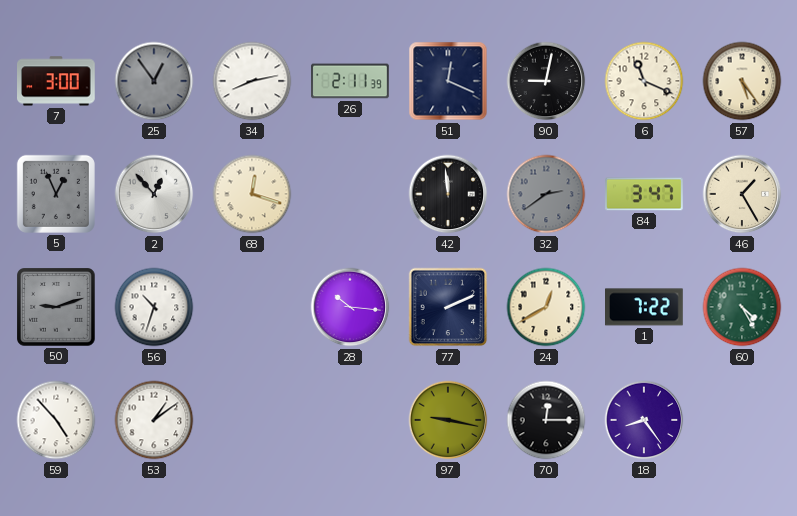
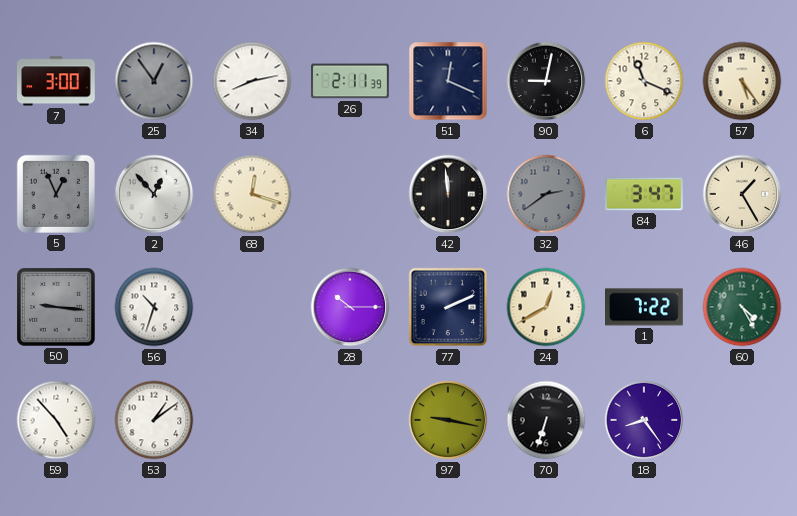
50: 9:12 -> 9:16
28: 10:16 -> 10:15
70: 12:15 -> 6:33
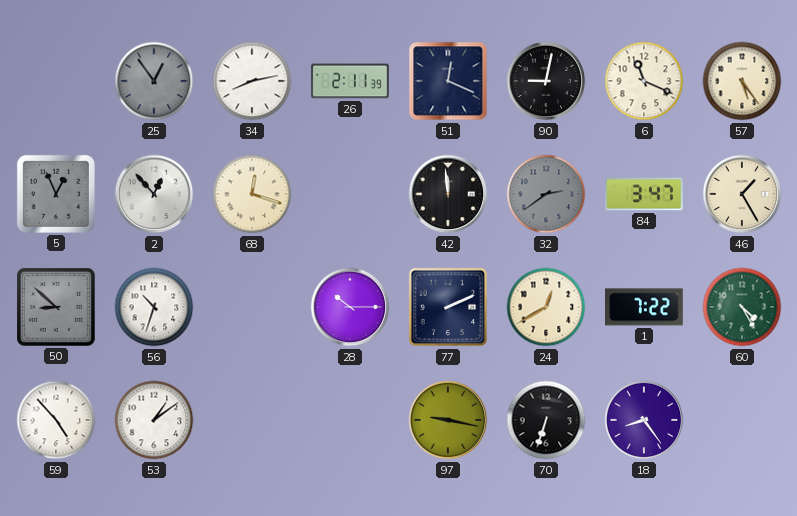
7: 3:00 -> none
50: 9:16 -> 8:52
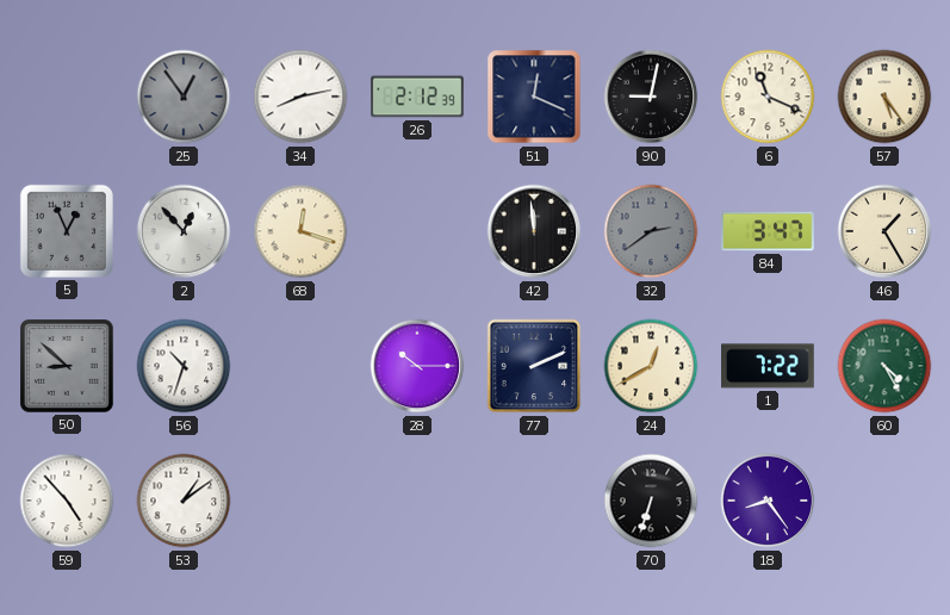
26: 2:11 -> 2:12
97: 9:17 -> none
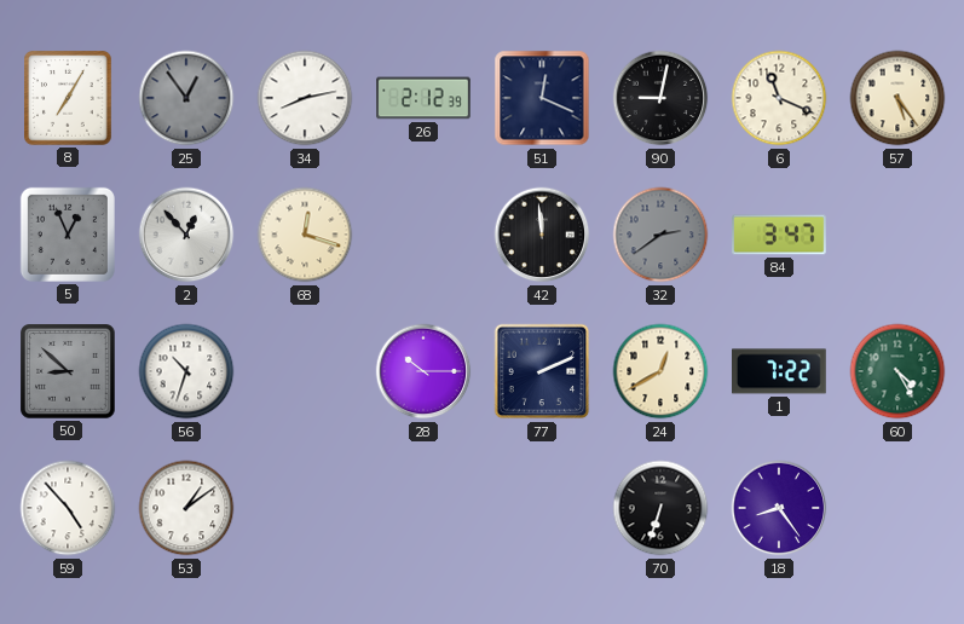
8: none -> 7:05
46: 1:25 -> none
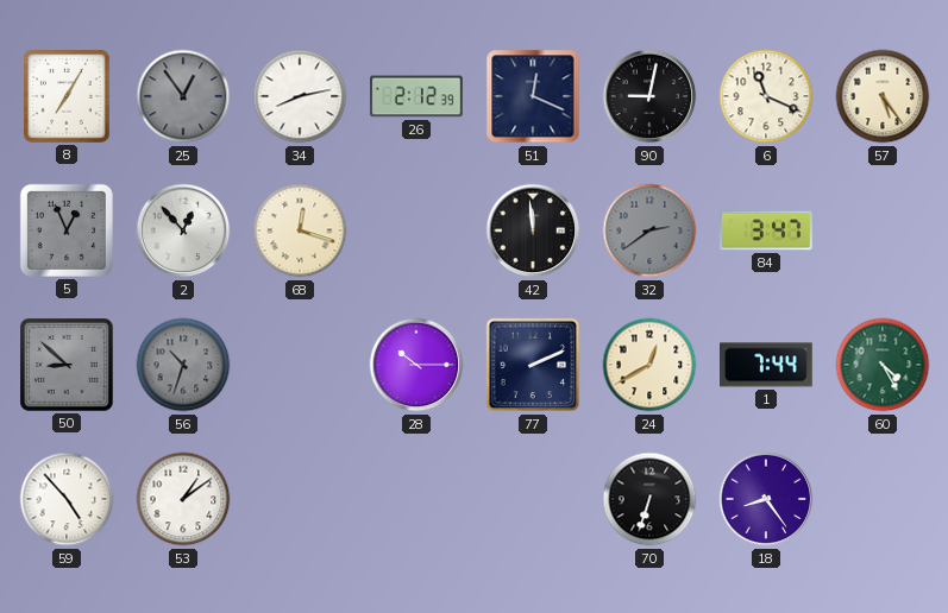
56 dial: white -> grey
1: 7:22 -> 7:44
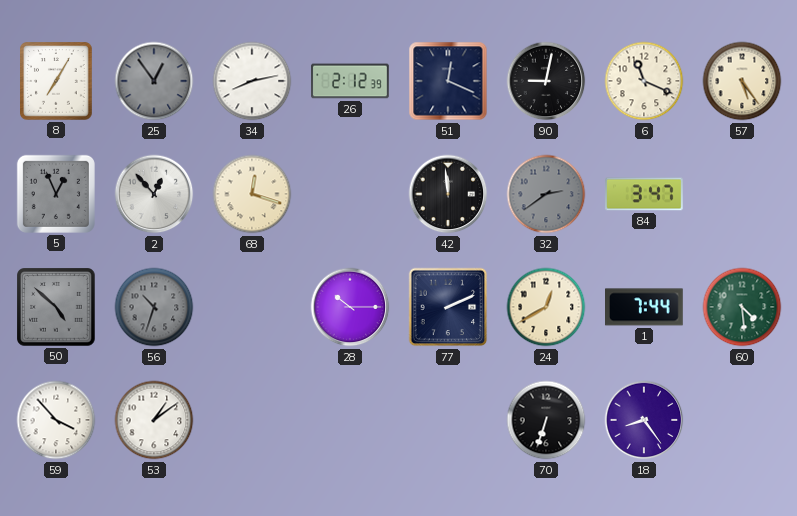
50: 8:52 -> 4:52
60: 4:25 -> 4:29
59: 4:53 -> 3:53
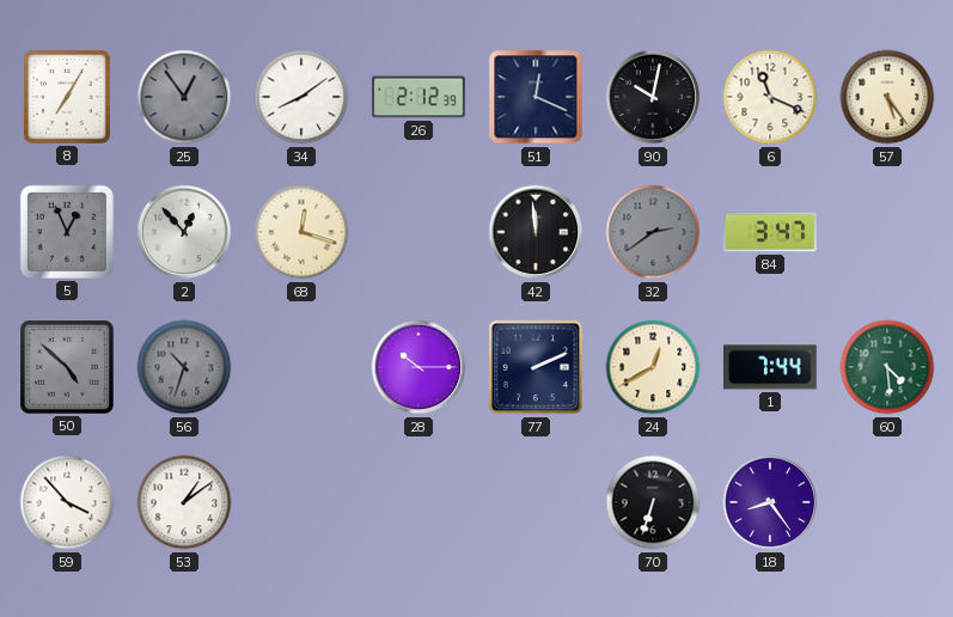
34: 8:13 -> 8:09
90: 9:02 -> 10:02
